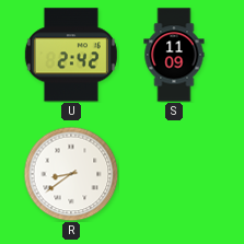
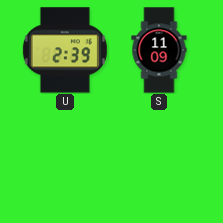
U: 2:42 -> 2:39
R: 8:39 -> none
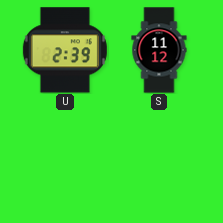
S: 11:09 -> 11:12
